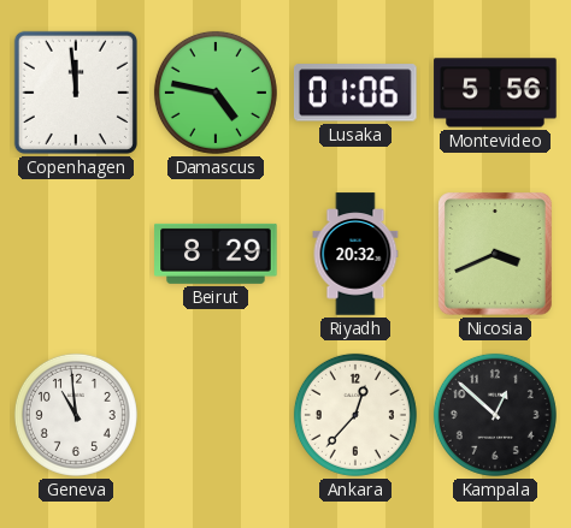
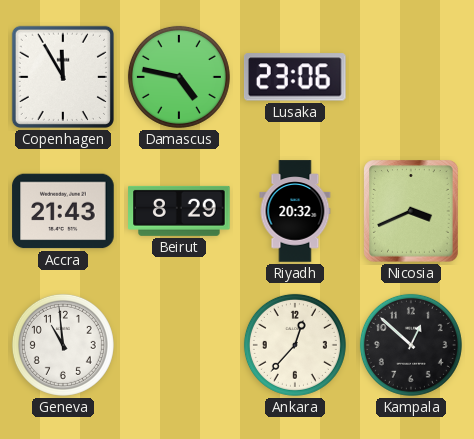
Copenhagen: 11:59 -> 11:55
Lusaka: 01:06 -> 23:06
Montevideo: 5:56 -> none
Accra: none -> 21:43
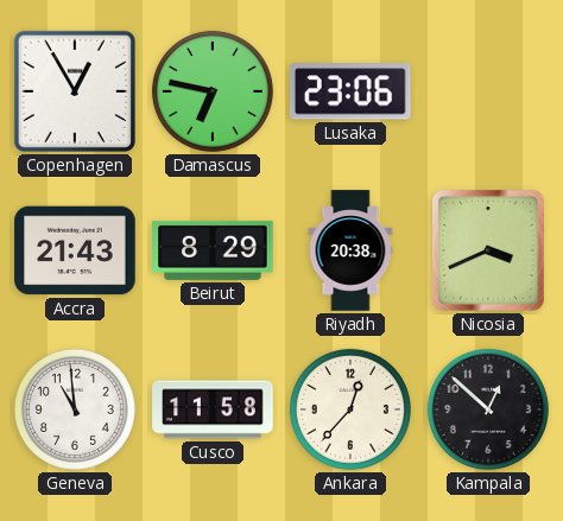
Copenhagen: 11:55 -> 12:55
Damascus: 4:47 -> 6:47
Riyadh: 20:32 -> 20:38
Cusco: none -> 11:58
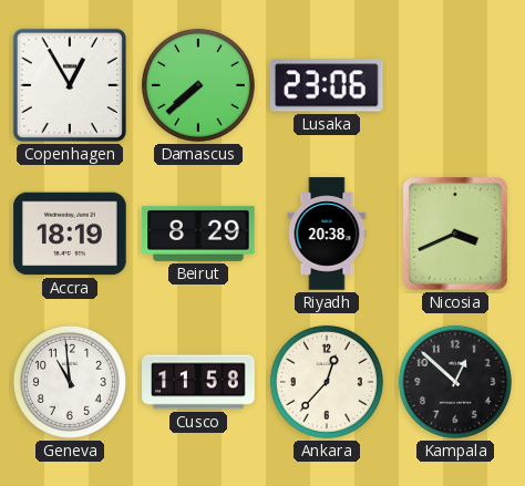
Damascus: 6:47 -> 7:38
Accra: 21:43 -> 18:19
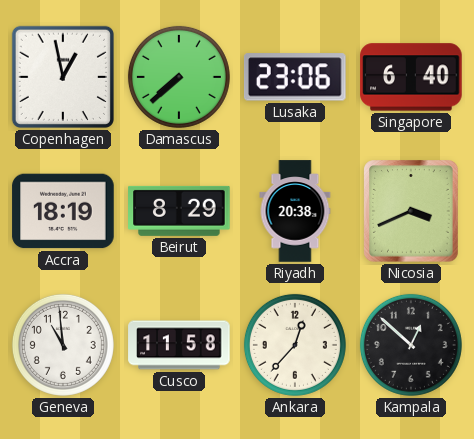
Copenhagen: 12:55 -> 12:58
Singapore: none -> 6:40
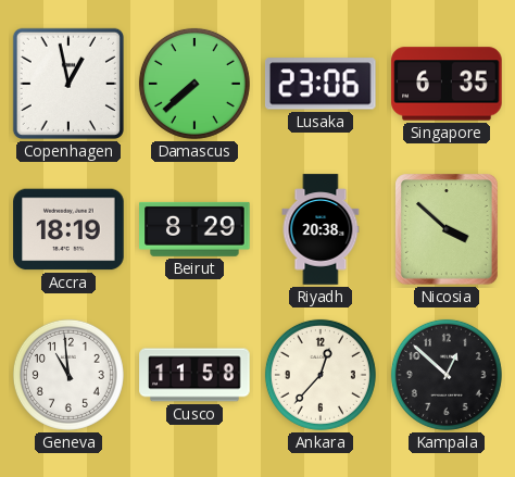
Singapore: 6:40 -> 6:35
Nicosia: 3:41 -> 3:52
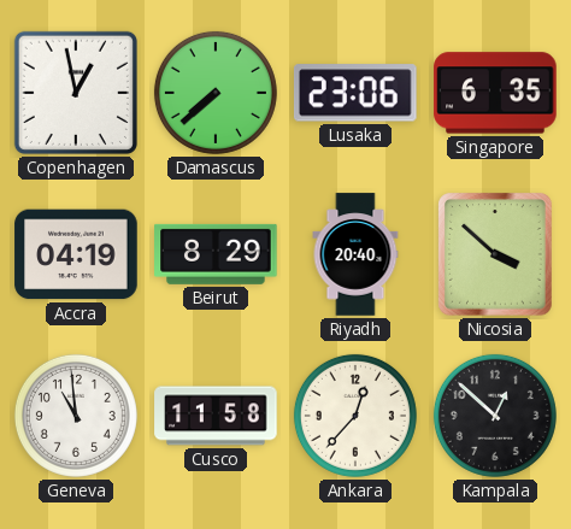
Accra: 18:19 -> 04:19
Riyadh: 20:38 -> 20:40
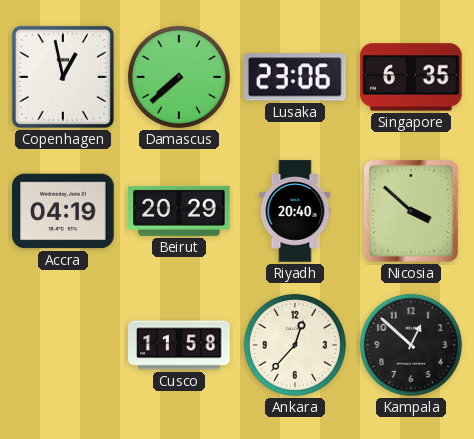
Beirut: 8:29 -> 20:29
Geneva: 10:59 -> none
